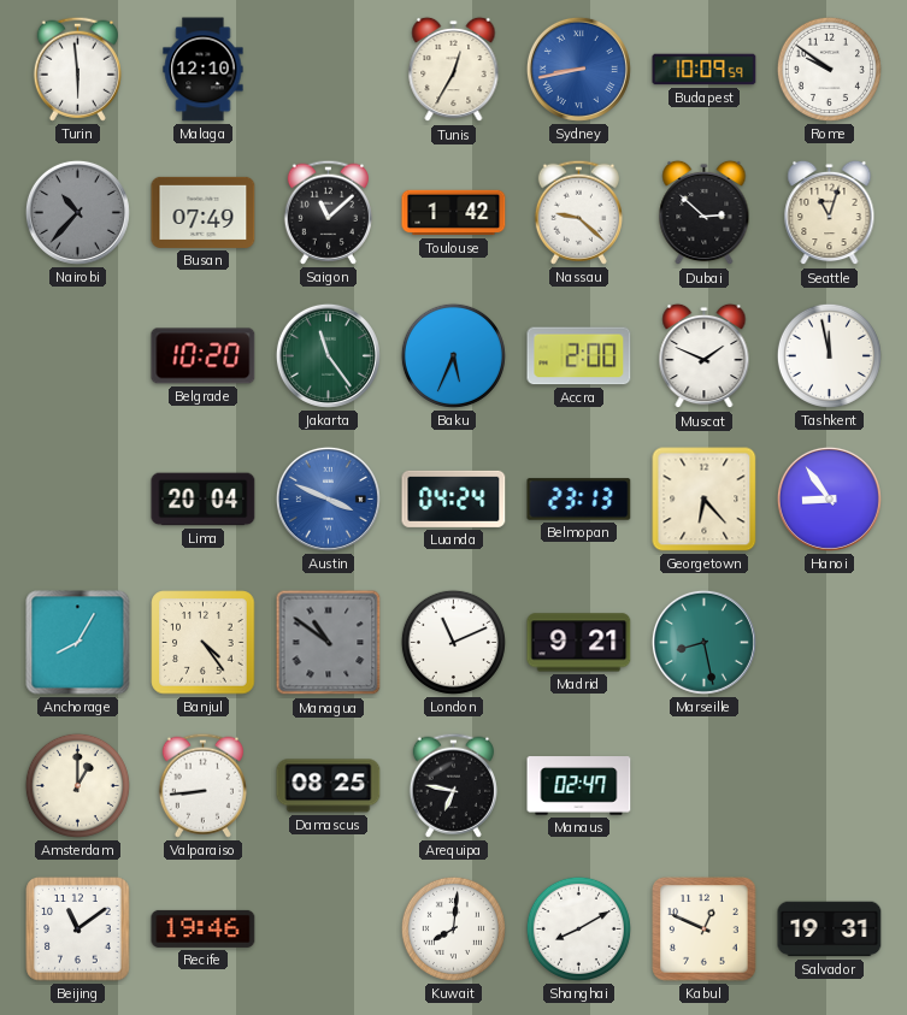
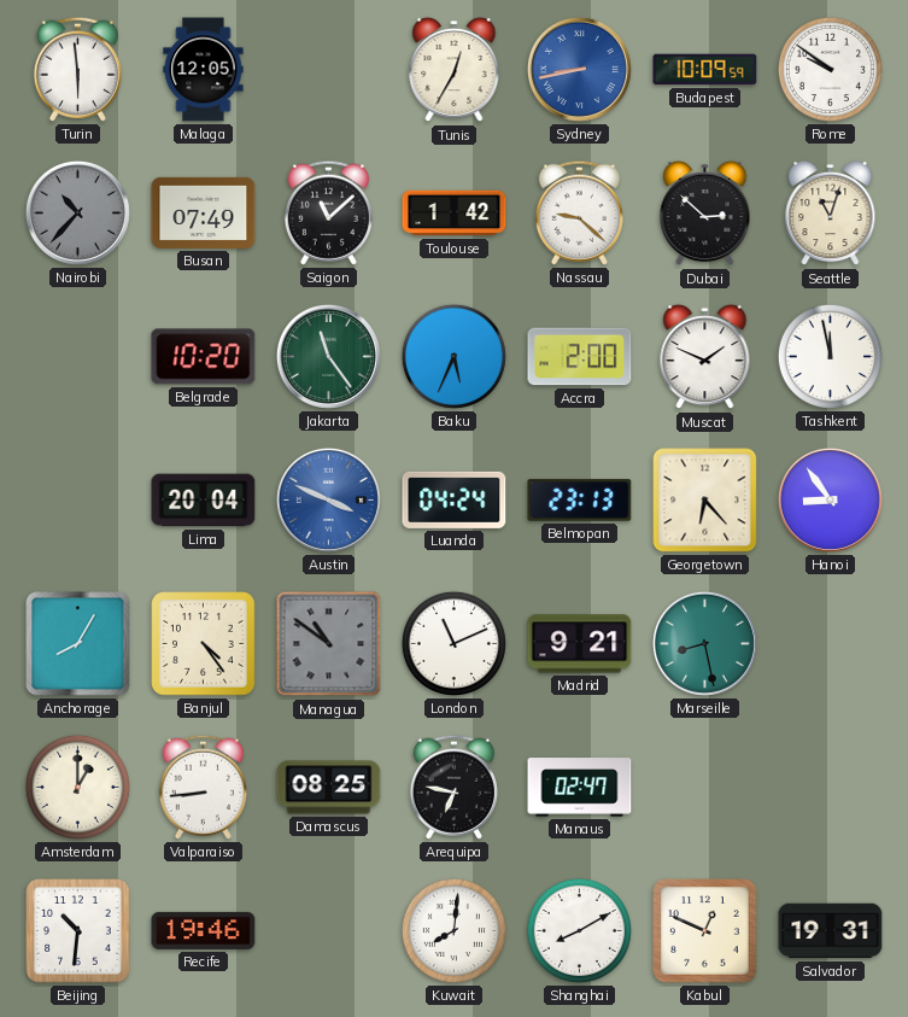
Malaga: 12:10 -> 12:05
Beijing: 11:09 -> 10:31
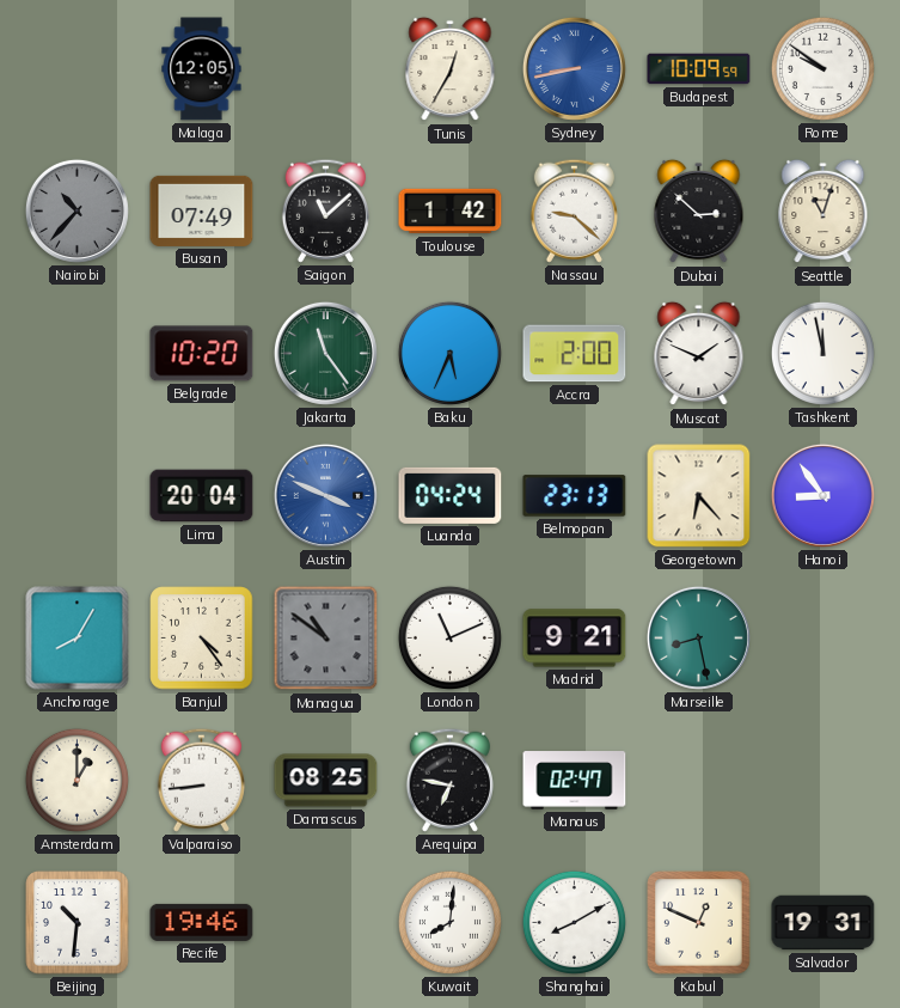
Turin: 5:59 -> none
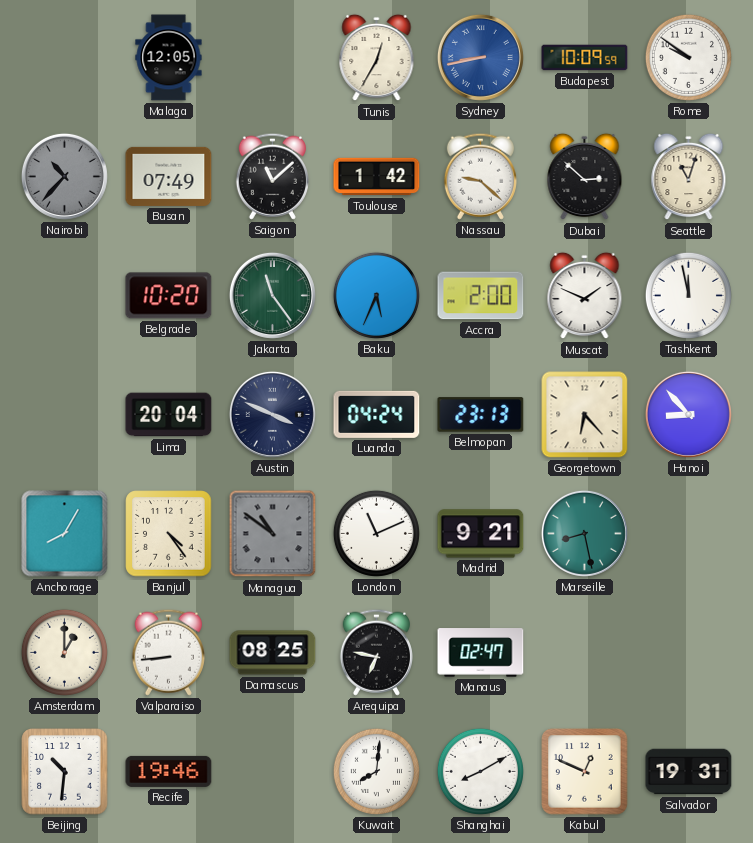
Austin dial: blue -> navy
Hanoi: 8:54 -> 8:53
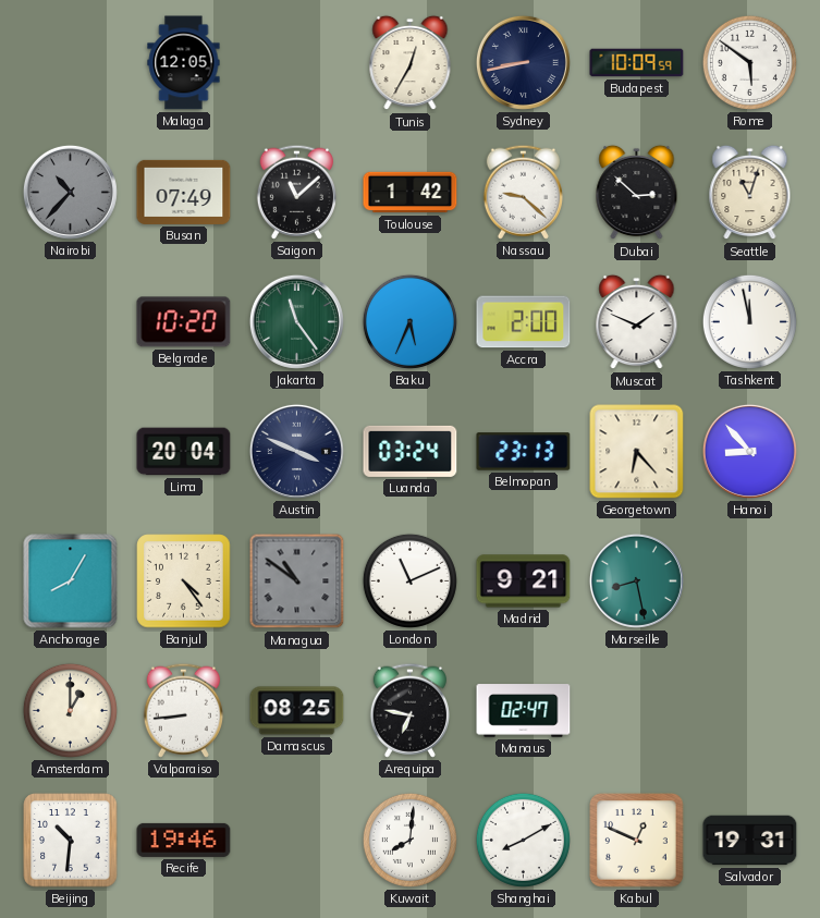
Sydney dial: blue -> navy
Rome: 9:51 -> 5:51
Luanda: 04:24 -> 03:24
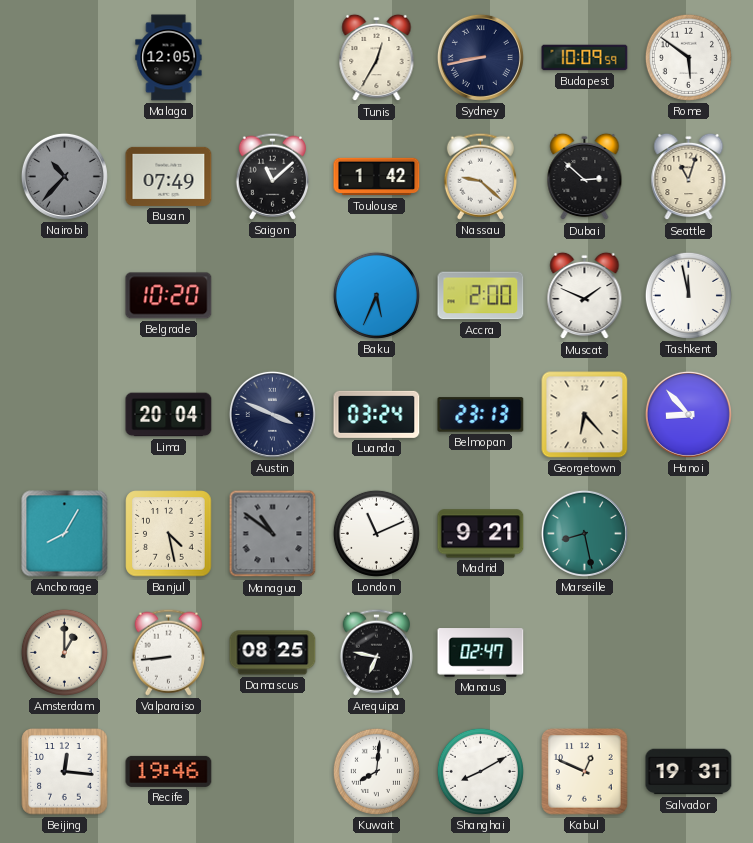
Jakarta: 11:24 -> none
Banjul: 4:24 -> 4:28
Beijing: 10:31 -> 12:16
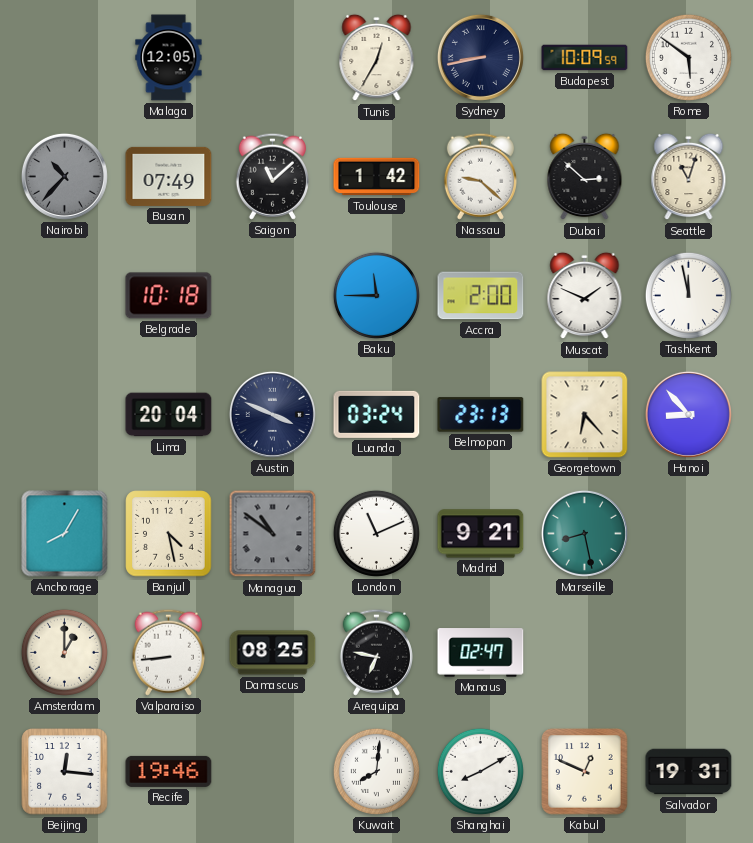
Belgrade: 10:20 -> 10:18
Baku: 5:34 -> 11:45
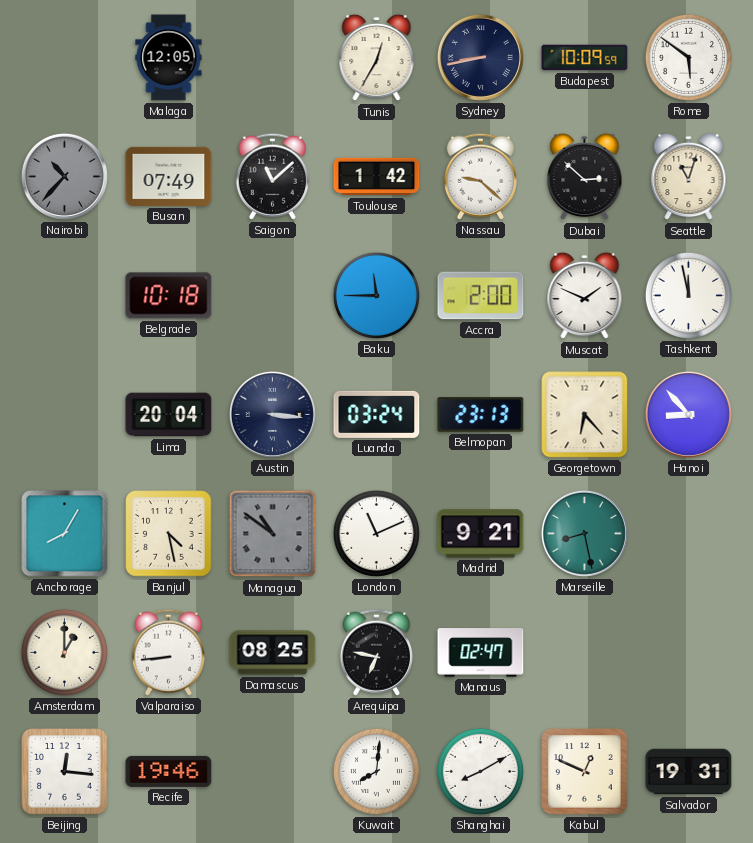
Austin: 3:49 -> 3:16
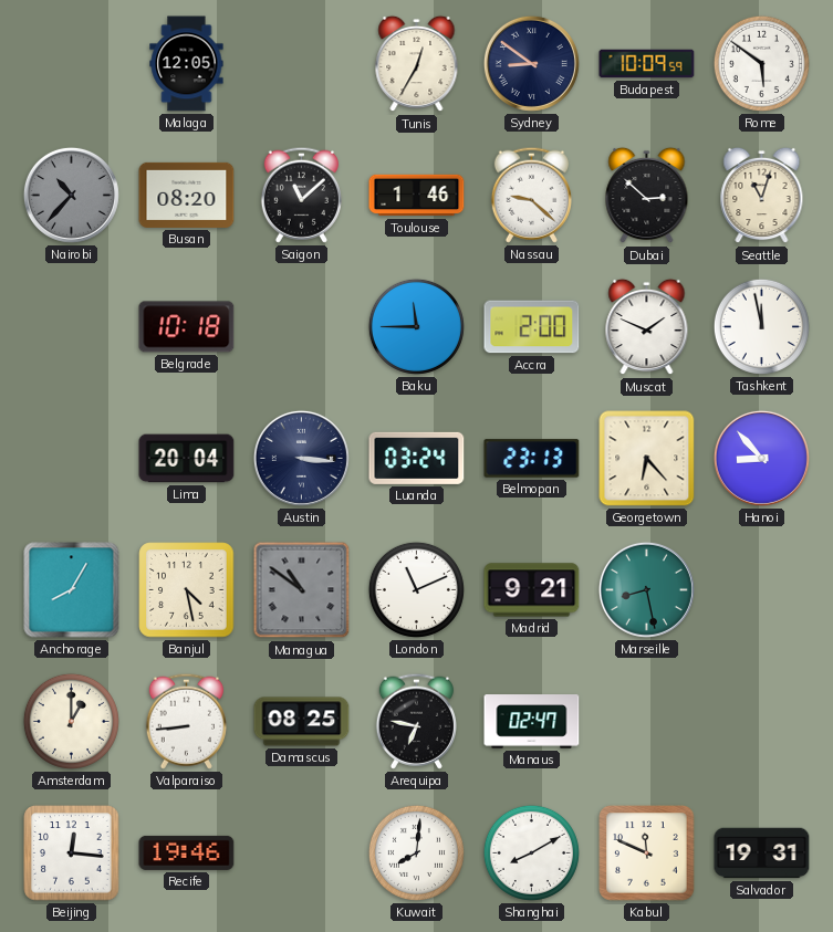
Sydney: 8:43 -> 8:51
Busan: 07:49 -> 08:20
Toulouse: 1:42 -> 1:46
Kabul: 12:49 -> 11:49
